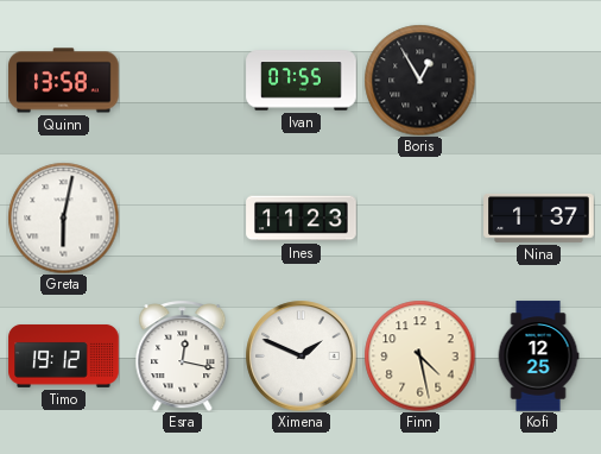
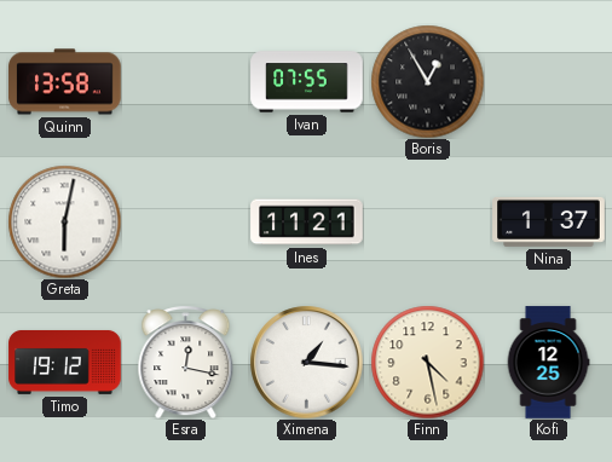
Ines: 11:23 -> 11:21
Ximena: 1:49 -> 1:16
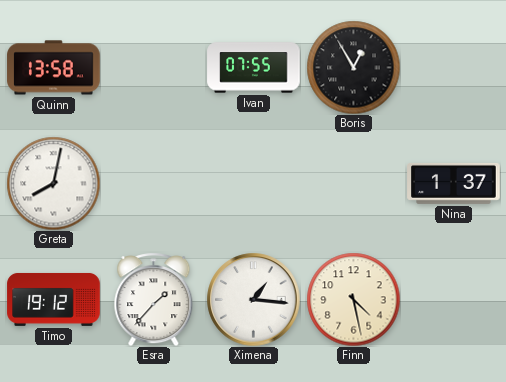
Greta: 6:02 -> 8:02
Ines: 11:21 -> none
Esra: 12:17 -> 1:37
Kofi: 12:25 -> none
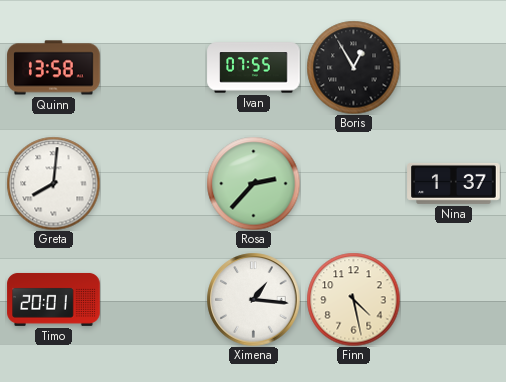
Greta: 8:02 -> 8:01
Rosa: none -> 2:37
Timo: 19:12 -> 20:01
Esra: 1:37 -> none
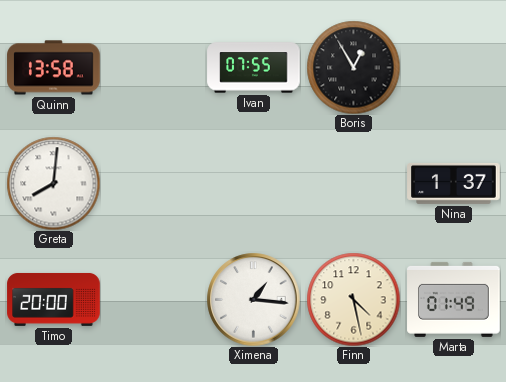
Rosa: 2:37 -> none
Timo: 20:01 -> 20:00
Marta: none -> 01:49
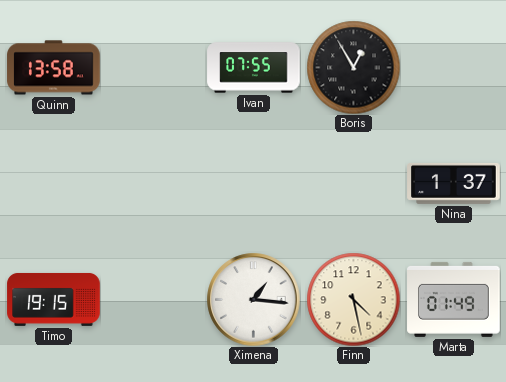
Greta: 8:01 -> none
Timo: 20:00 -> 19:15
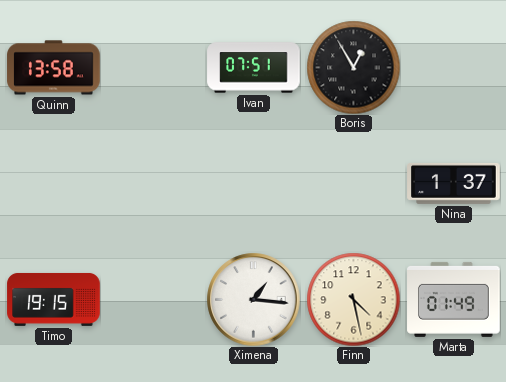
Ivan: 07:55 -> 07:51
